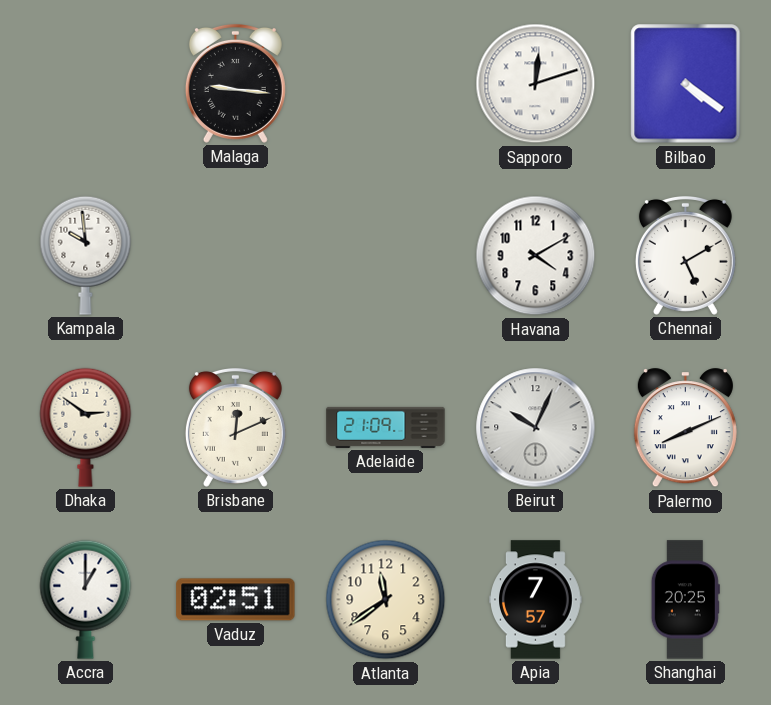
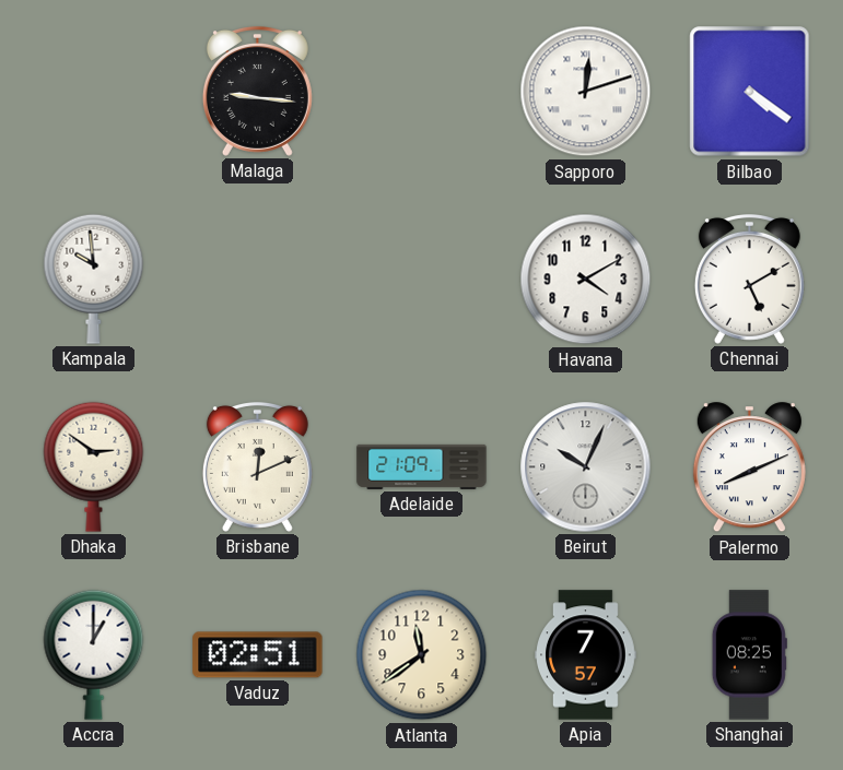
Shanghai: 20:25 -> 08:25
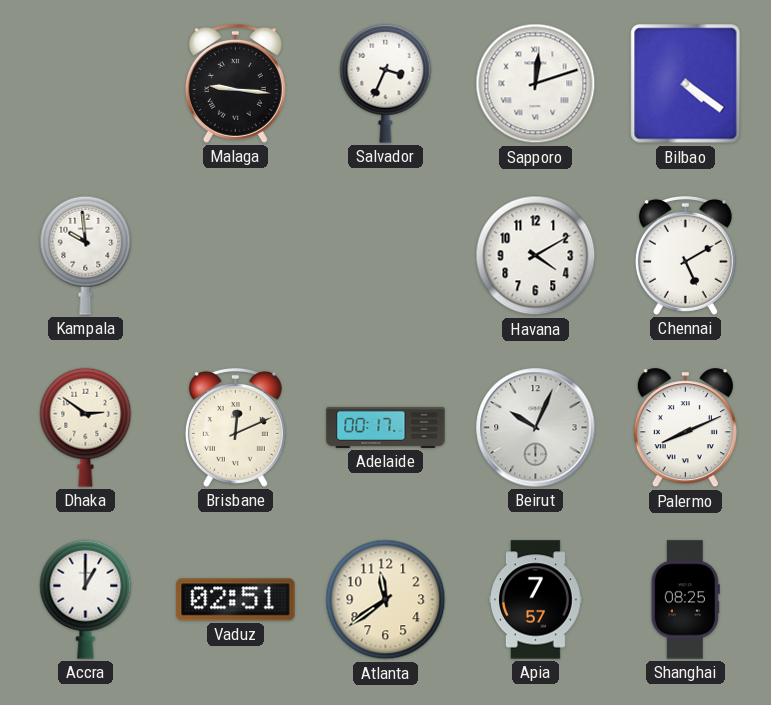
Salvador: none -> 3:34
Adelaide: 21:09 -> 00:17
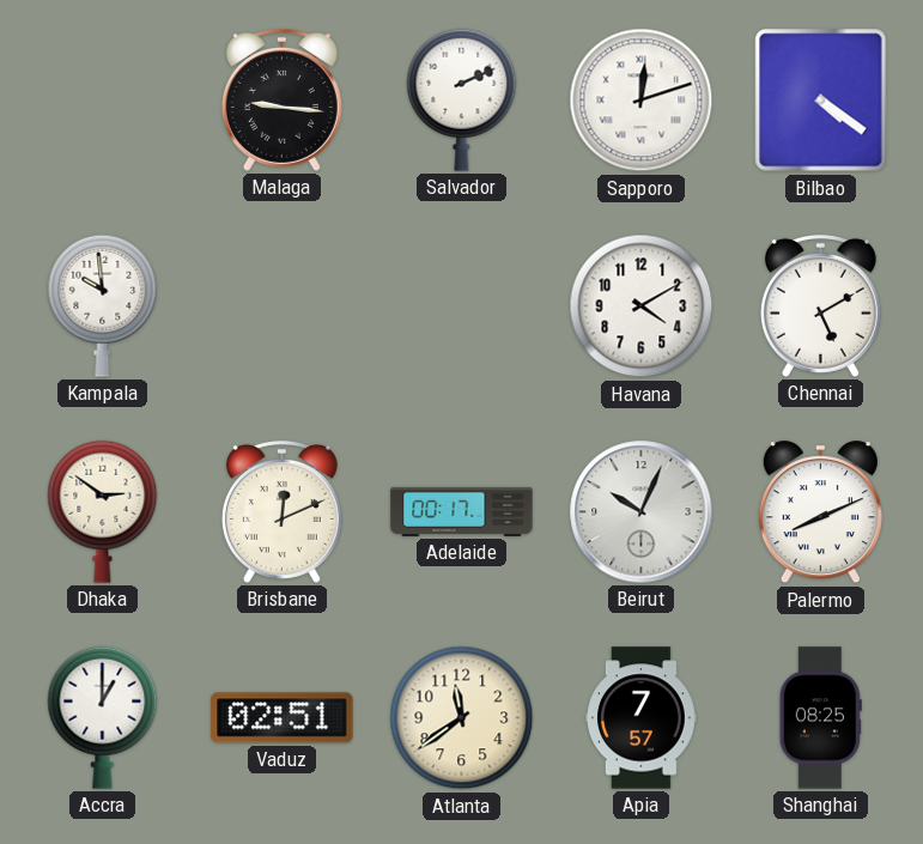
Salvador: 3:34 -> 2:11
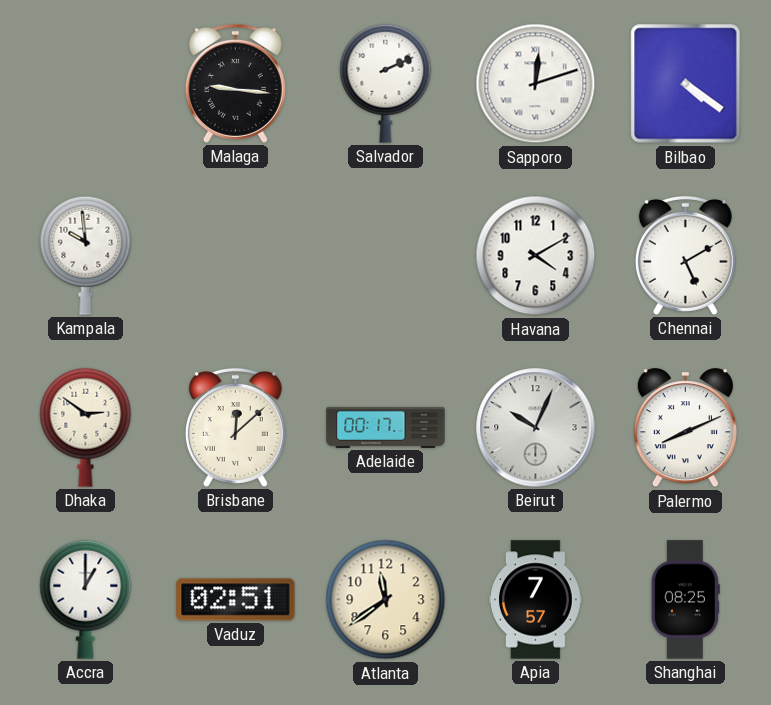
Brisbane: 12:11 -> 12:08
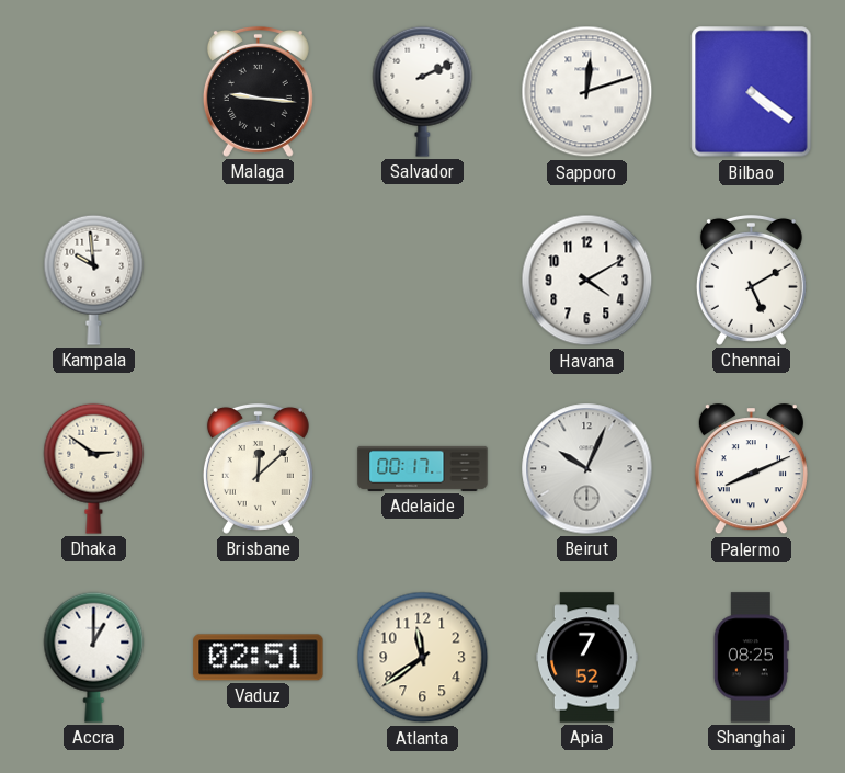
Apia: 7:57 -> 7:52
